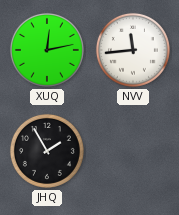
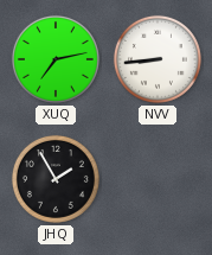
XUQ: 12:13 -> 7:13
NVV: 11:44 -> 8:44
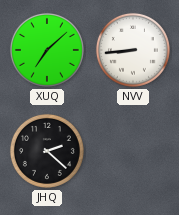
XUQ: 7:13 -> 7:08
JHQ: 1:55 -> 2:22
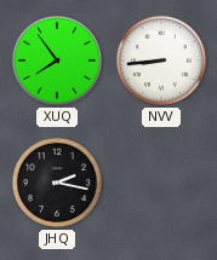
XUQ: 7:08 -> 7:54
JHQ: 2:22 -> 2:17
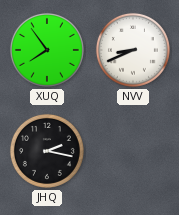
NVV: 8:44 -> 8:41
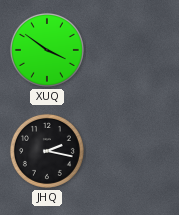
XUQ: 7:54 -> 3:51
NVV: 8:41 -> none
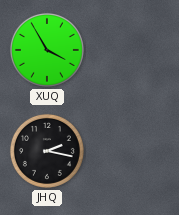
XUQ: 3:51 -> 3:55
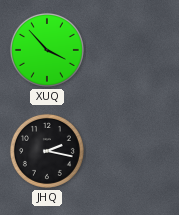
XUQ: 3:55 -> 3:53
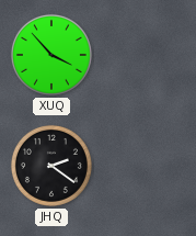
JHQ: 2:17 -> 2:21
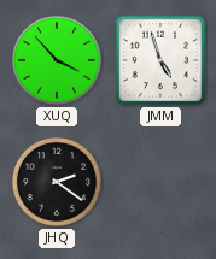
JMM: none -> 4:57
